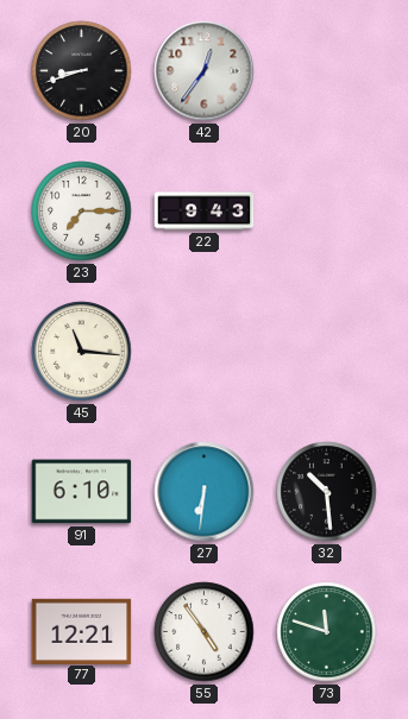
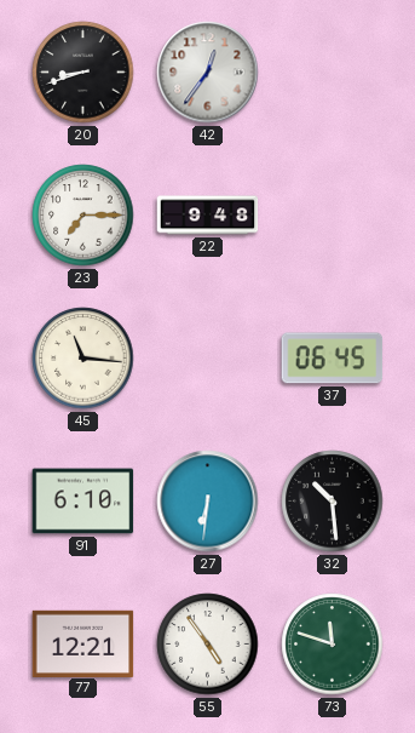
22: 9:43 -> 9:48
37: none -> 06:45
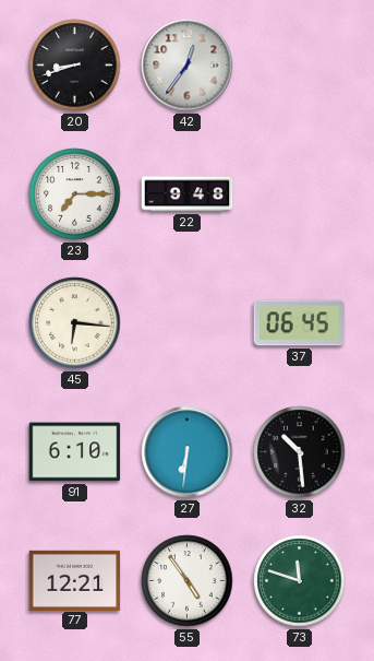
45: 11:16 -> 6:16
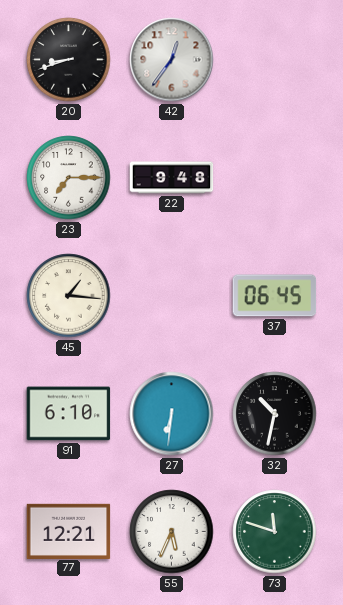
45: 6:16 -> 1:16
32: 10:29 -> 10:32
55: 4:54 -> 5:34
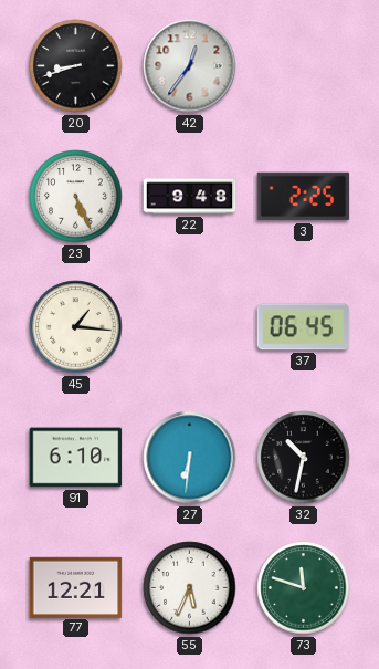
23: 7:15 -> 5:26
3: none -> 2:25
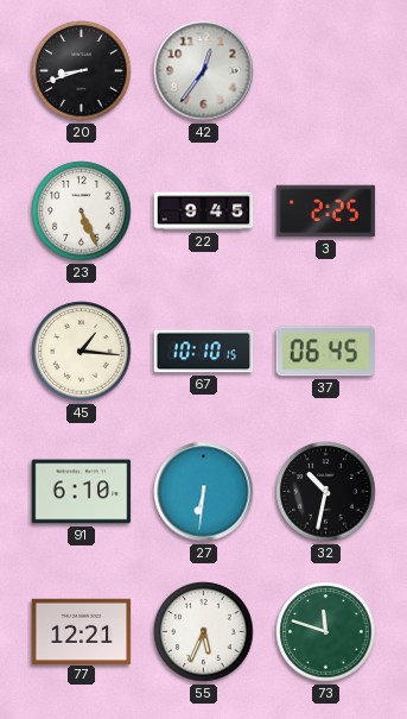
22: 9:48 -> 9:45
67: none -> 10:10
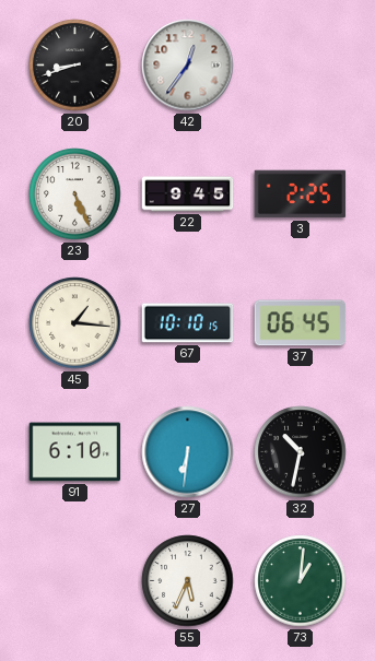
77: 12:21 -> none
73: 11:48 -> 1:01
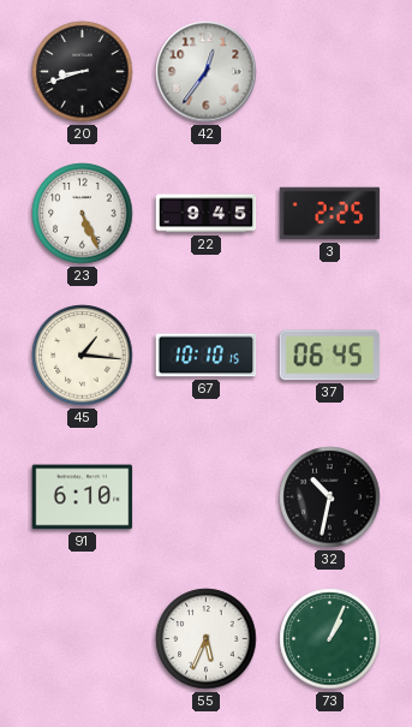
27: 6:31 -> none
73: 1:01 -> 1:04
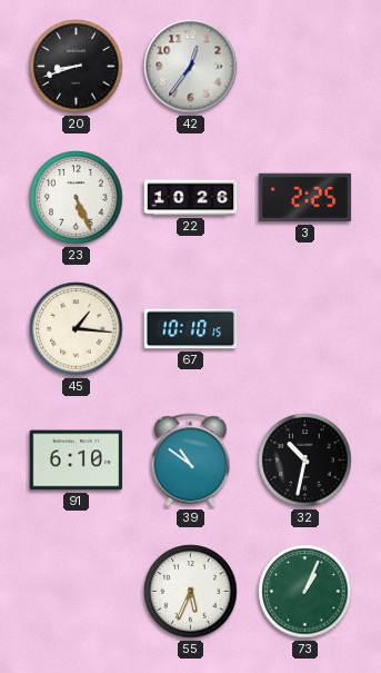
22: 9:45 -> 10:26
37: 06:45 -> none
39: none -> 10:51
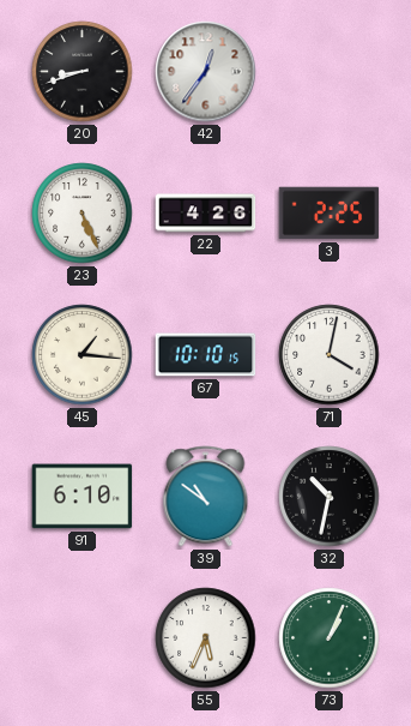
22: 10:26 -> 4:26
71: none -> 4:02
